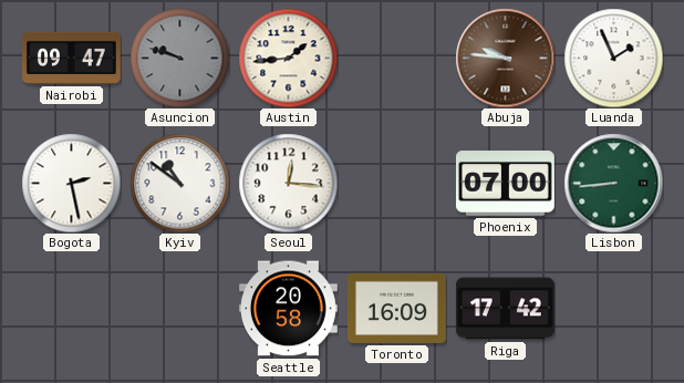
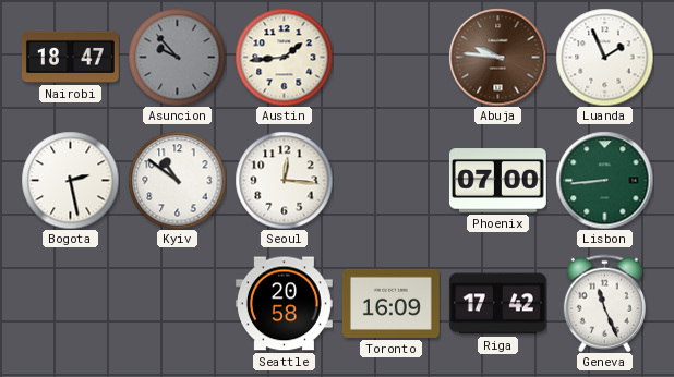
Nairobi: 09:47 -> 18:47
Asuncion: 9:48 -> 9:53
Geneva: none -> 11:26
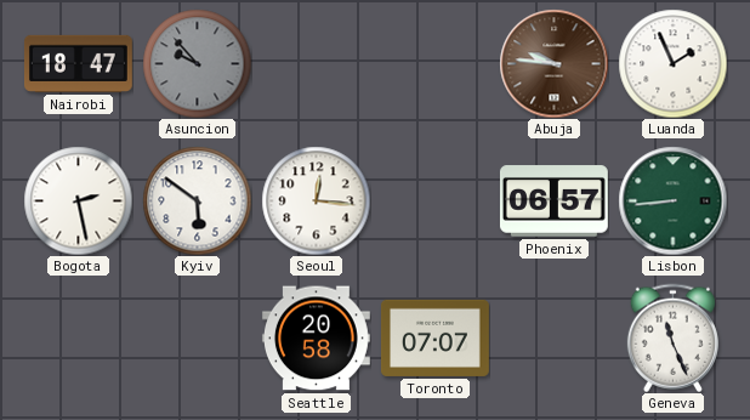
Austin: 1:44 -> none
Kyiv: 10:51 -> 5:51
Phoenix: 07:00 -> 06:57
Toronto: 16:09 -> 07:07
Riga: 17:42 -> none
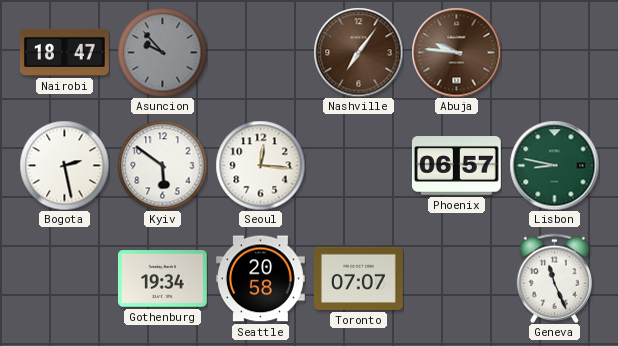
Nashville: none -> 7:06
Luanda: 1:56 -> none
Lisbon: 8:44 -> 8:47
Gothenburg: none -> 19:34
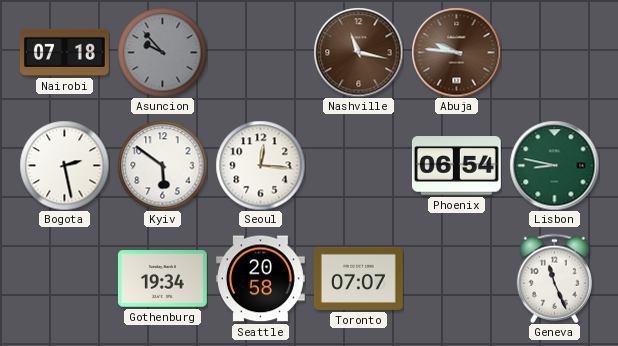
Nairobi: 18:47 -> 07:18
Nashville: 7:06 -> 11:17
Phoenix: 06:57 -> 06:54
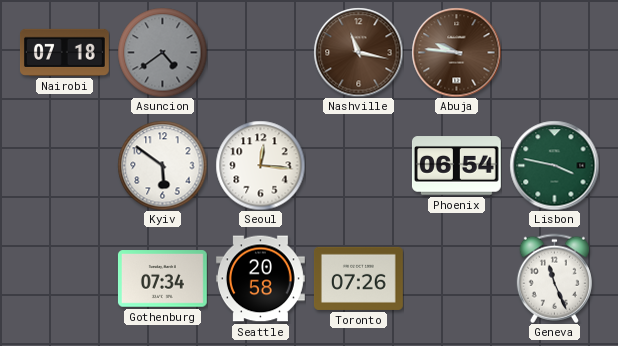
Asuncion: 9:53 -> 4:39
Bogota: 2:28 -> none
Lisbon: 8:47 -> 3:47
Gothenburg: 19:34 -> 07:34
Toronto: 07:07 -> 07:26
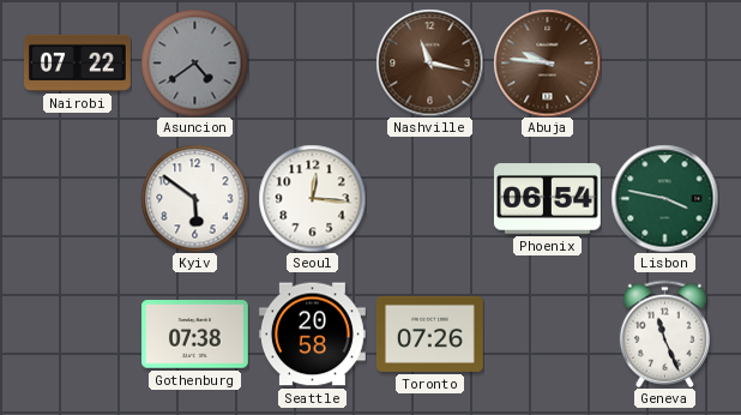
Nairobi: 07:18 -> 07:22
Gothenburg: 07:34 -> 07:38
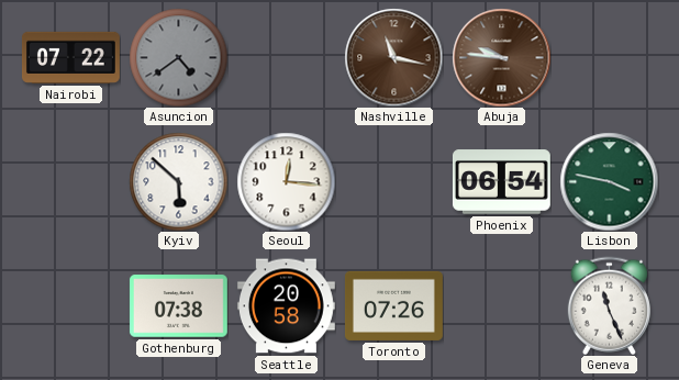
Kyiv: 5:51 -> 5:52
